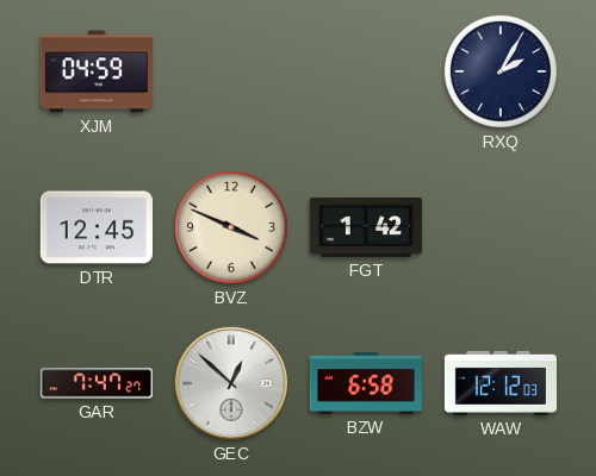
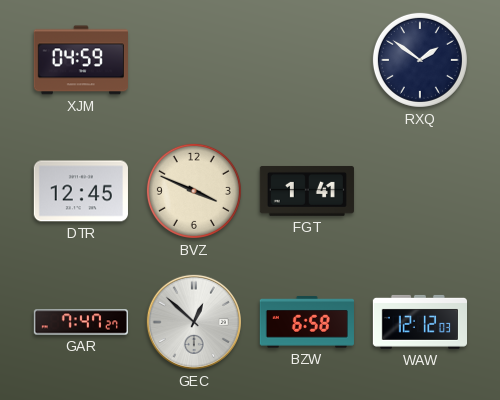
RXQ: 2:05 -> 1:51
FGT: 1:42 -> 1:41
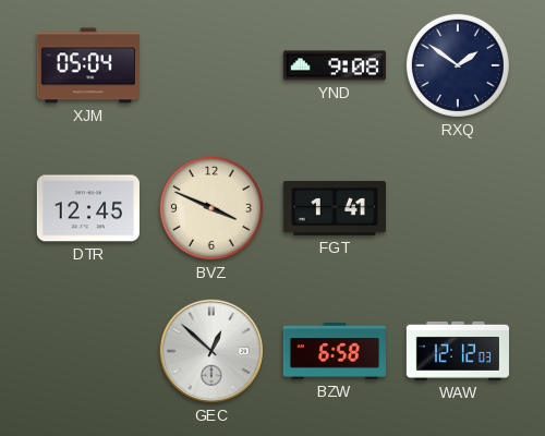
XJM: 04:59 -> 05:04
YND: none -> 9:08
GAR: 7:47 -> none
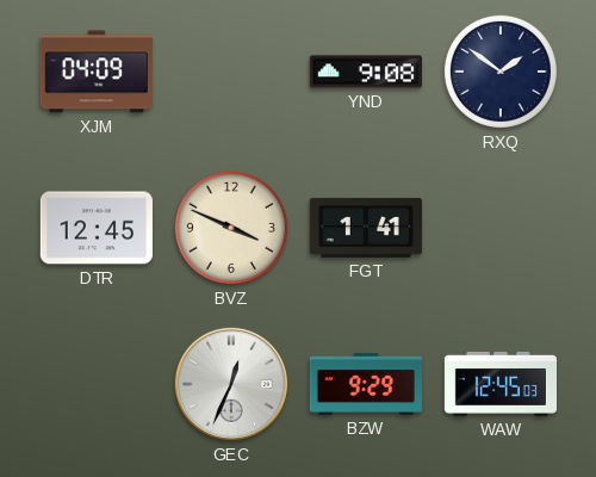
XJM: 05:04 -> 04:09
GEC: 12:52 -> 12:34
BZW: 6:58 -> 9:29
WAW: 12:12 -> 12:45
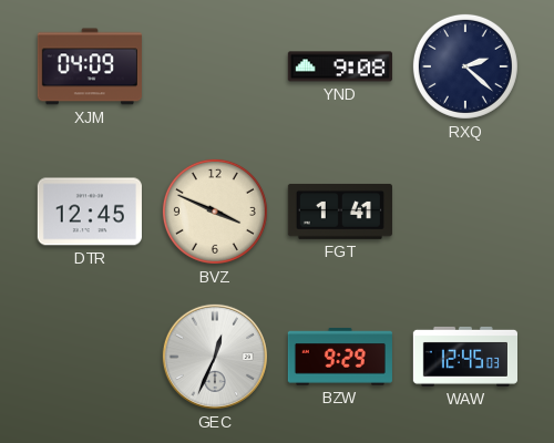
RXQ: 1:51 -> 2:22
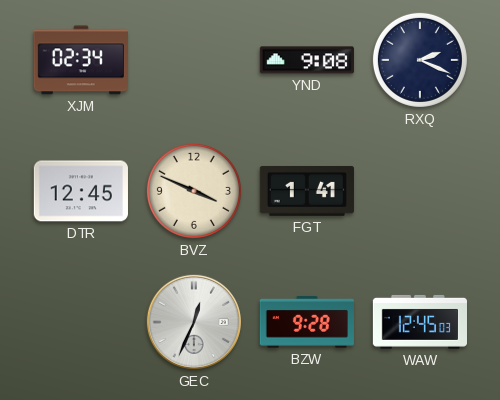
XJM: 04:09 -> 02:34
RXQ: 2:22 -> 2:19
BZW: 9:29 -> 9:28
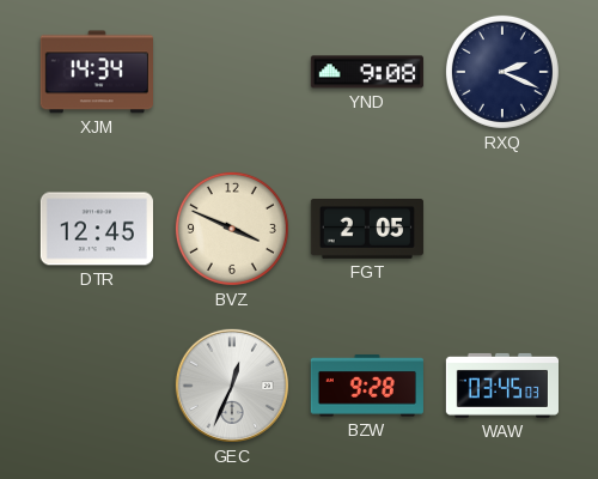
XJM: 02:34 -> 14:34
FGT: 1:41 -> 2:05
WAW: 12:45 -> 03:45
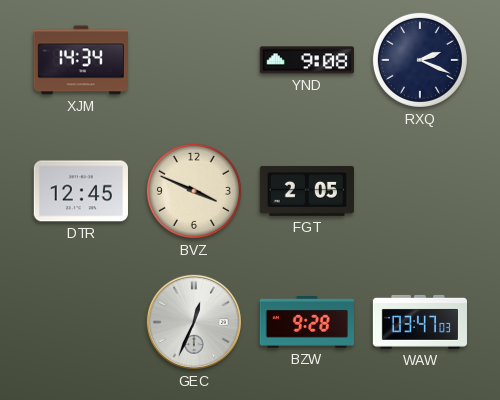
WAW: 03:45 -> 03:47
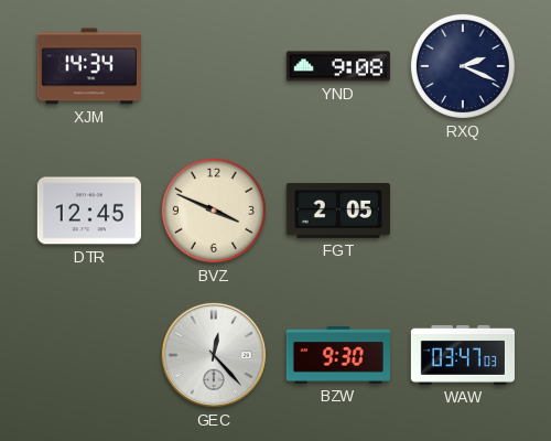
GEC: 12:34 -> 12:23
BZW: 9:28 -> 9:30
